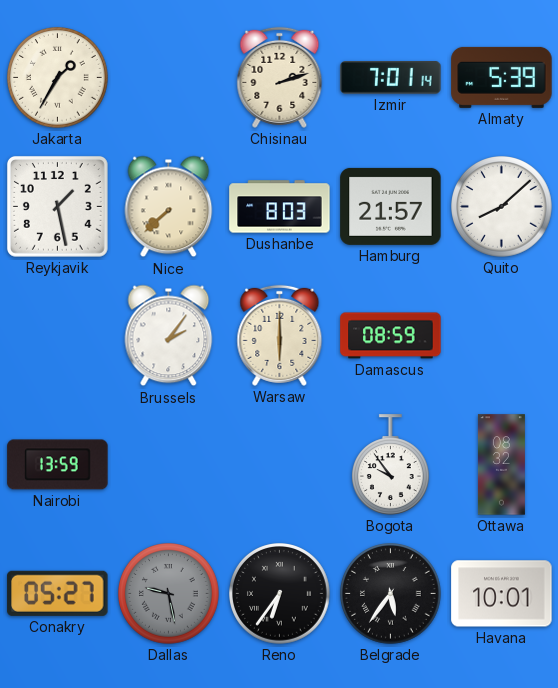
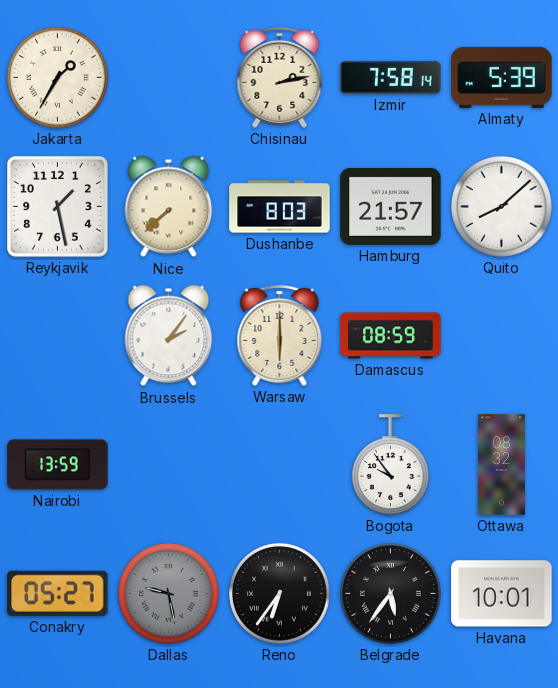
Chisinau: 2:12 -> 2:13
Izmir: 7:01 -> 7:58
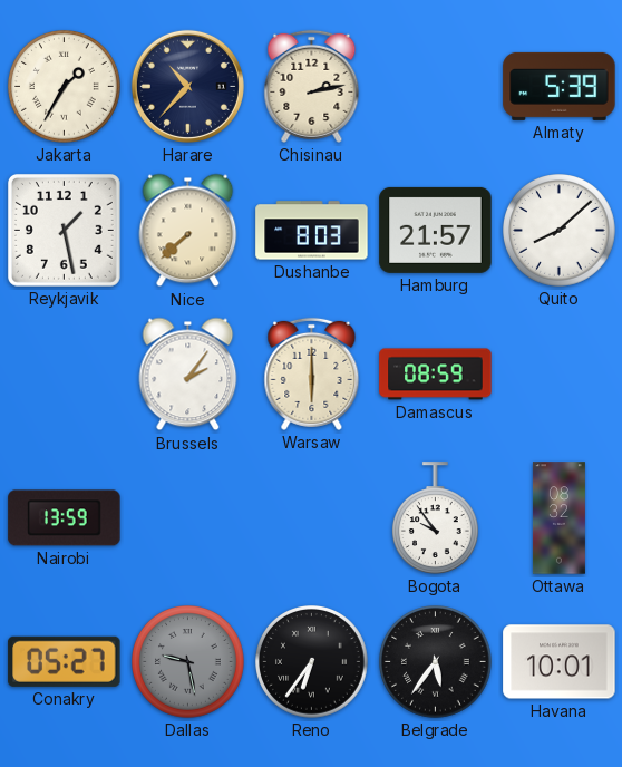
Harare: none -> 10:37
Izmir: 7:58 -> none
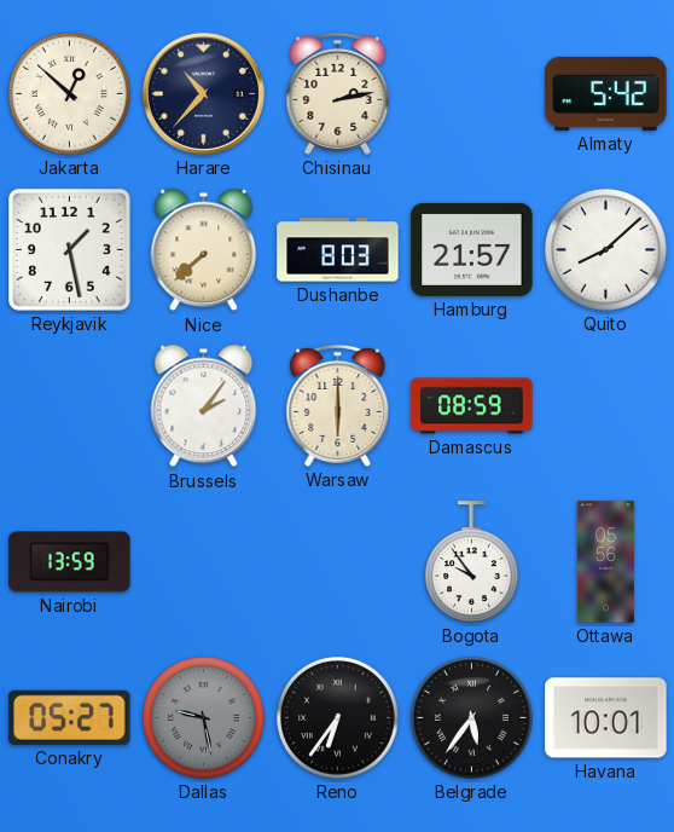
Jakarta: 1:35 -> 12:52
Almaty: 5:39 -> 5:42
Ottawa: 08:32 -> 05:56
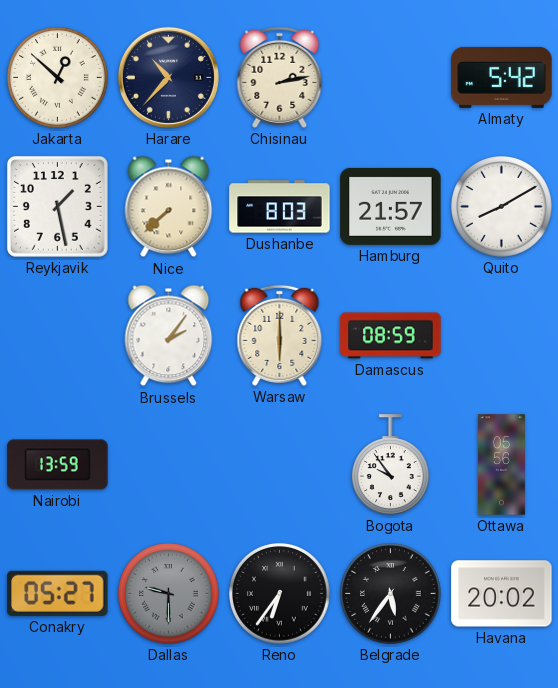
Quito: 8:08 -> 8:10
Dallas: 9:28 -> 9:30
Havana: 10:01 -> 20:02
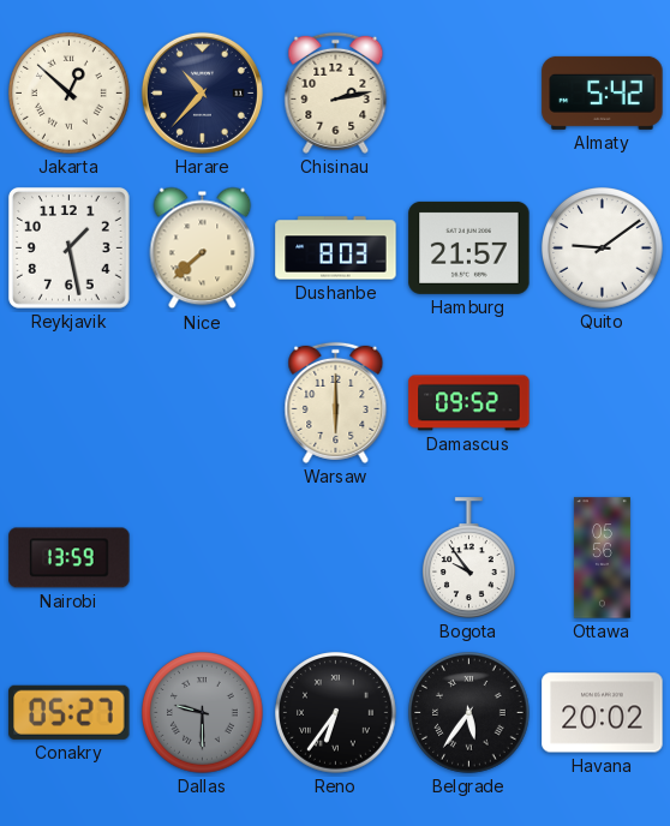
Quito: 8:10 -> 9:09
Brussels: 2:06 -> none
Damascus: 08:59 -> 09:52
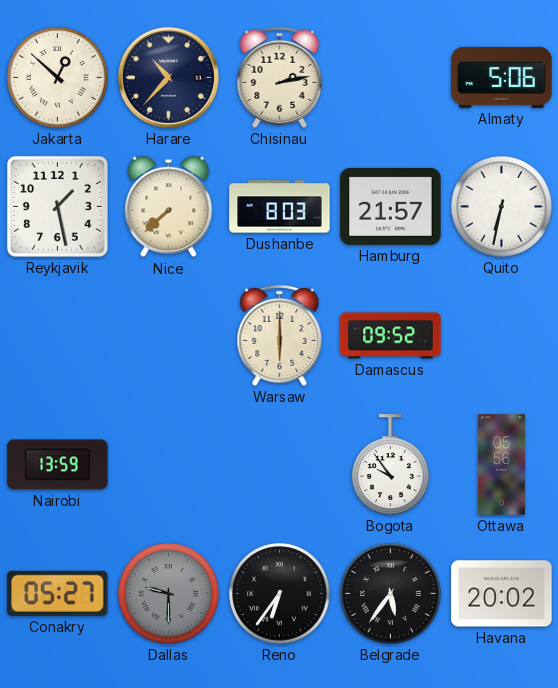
Almaty: 5:42 -> 5:06
Quito: 9:09 -> 6:32
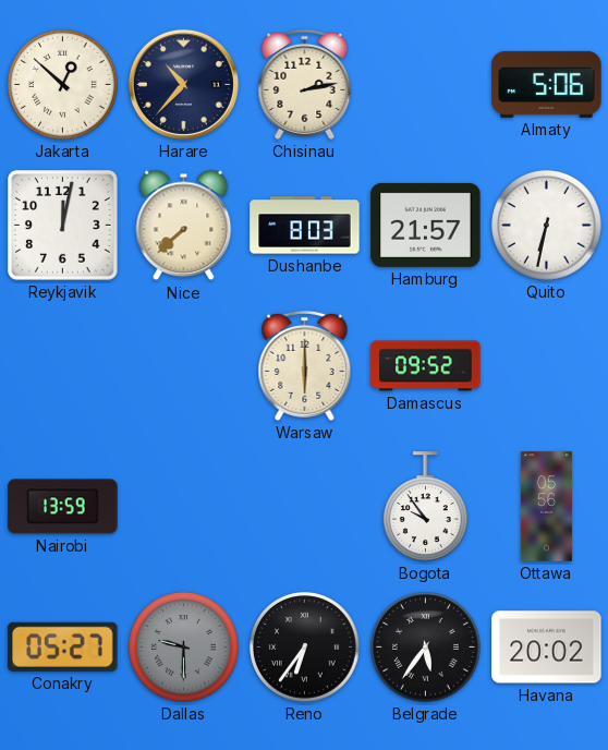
Reykjavik: 1:28 -> 12:02
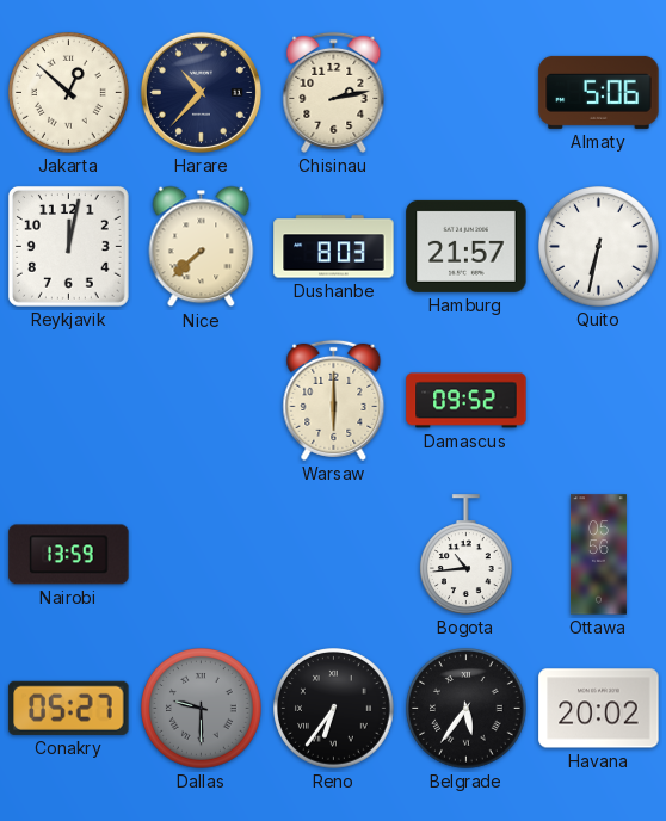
Bogota: 9:54 -> 10:44
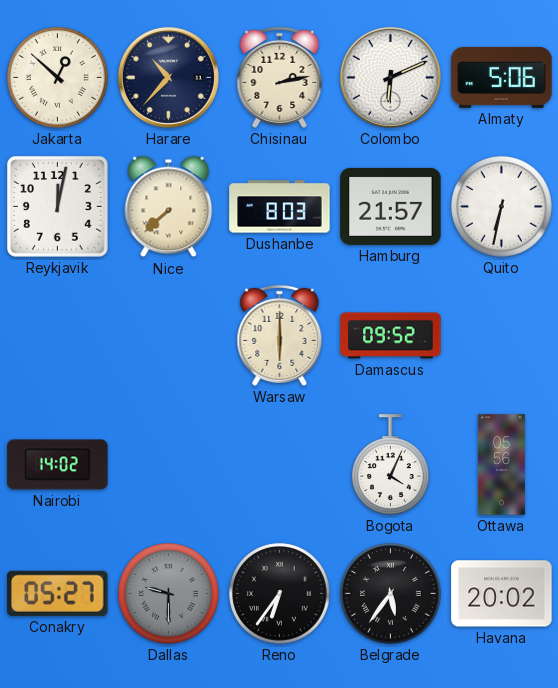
Colombo: none -> 6:11
Nairobi: 13:59 -> 14:02
Bogota: 10:44 -> 4:04
